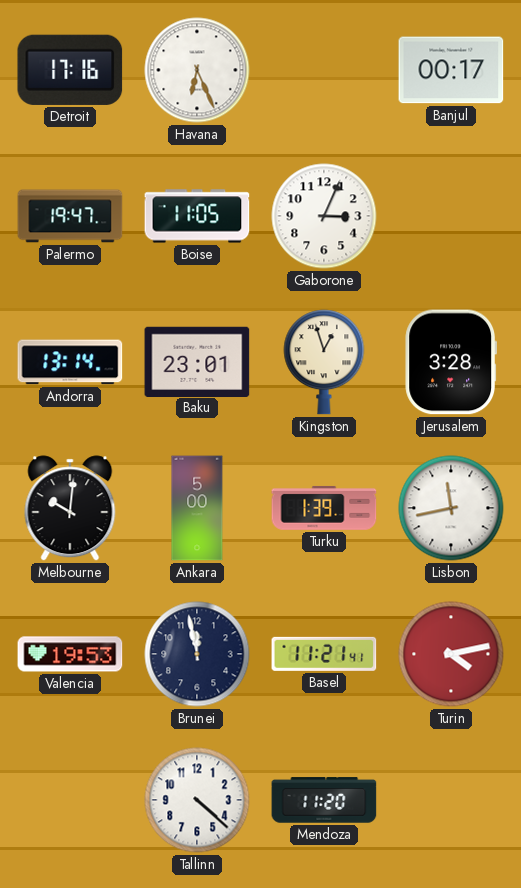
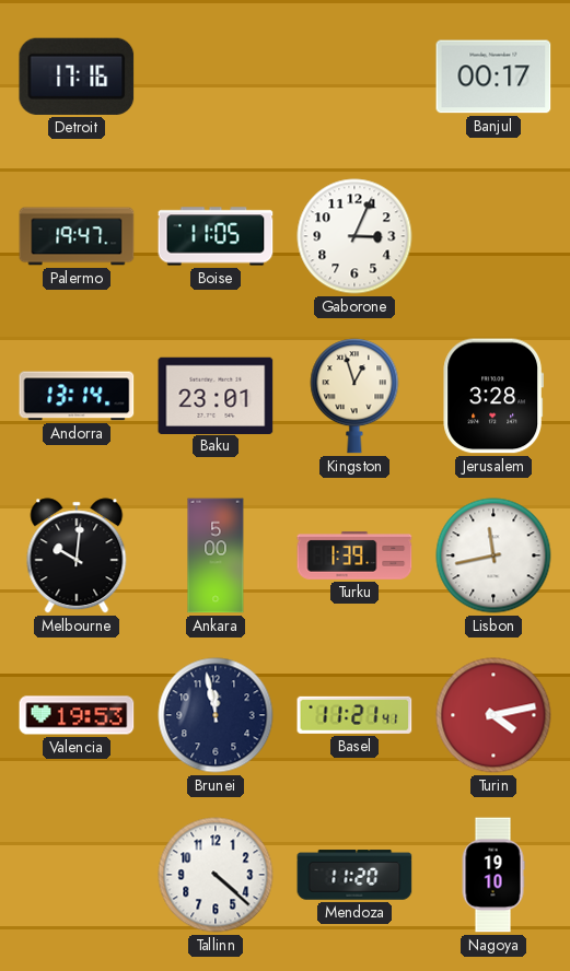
Havana: 6:26 -> none
Nagoya: none -> 19:10
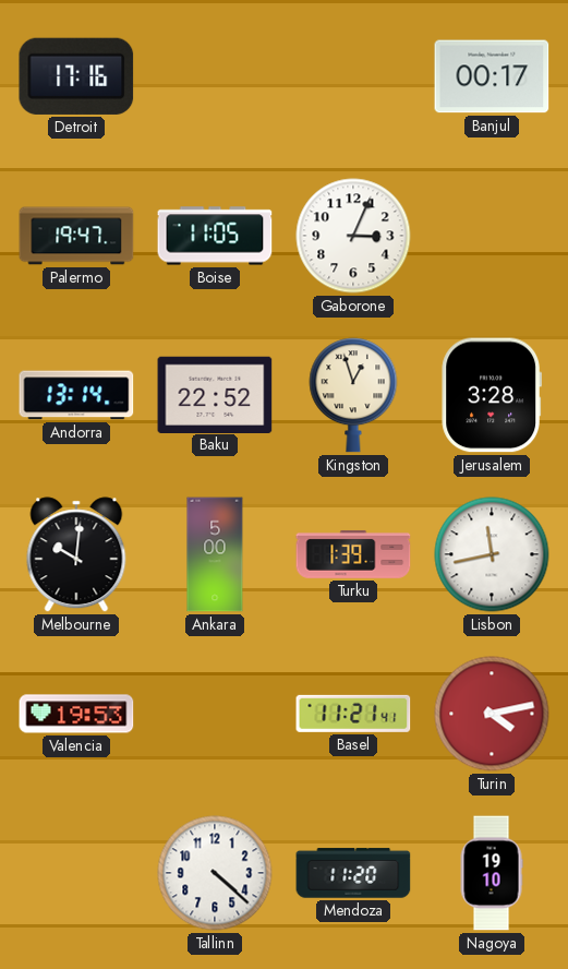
Baku: 23:01 -> 22:52
Brunei: 11:58 -> none
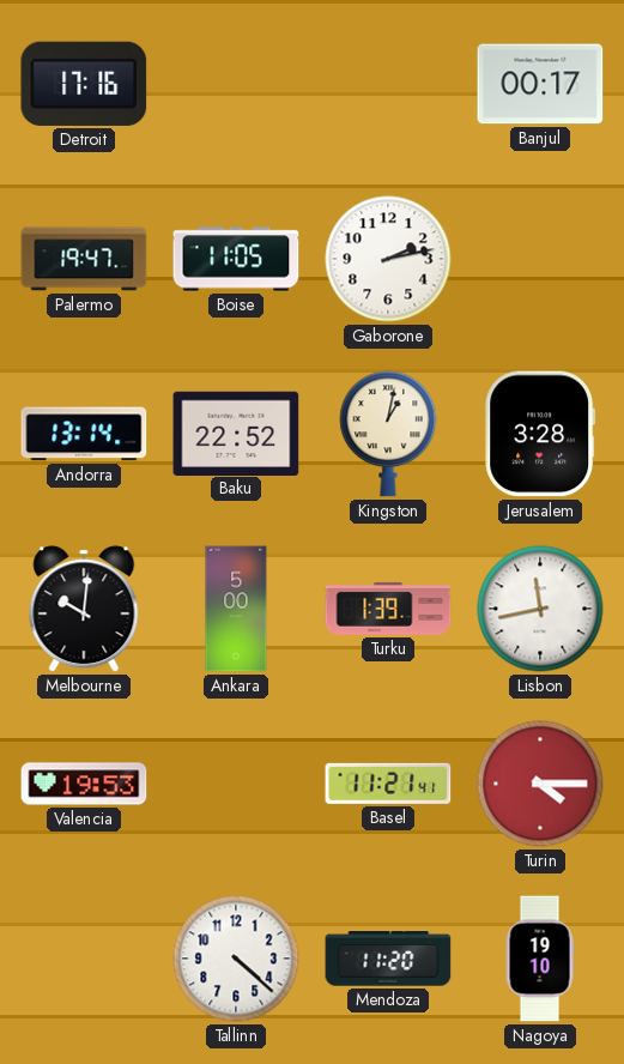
Gaborone: 3:04 -> 2:13
Kingston: 12:57 -> 1:02
Turin: 4:13 -> 4:15
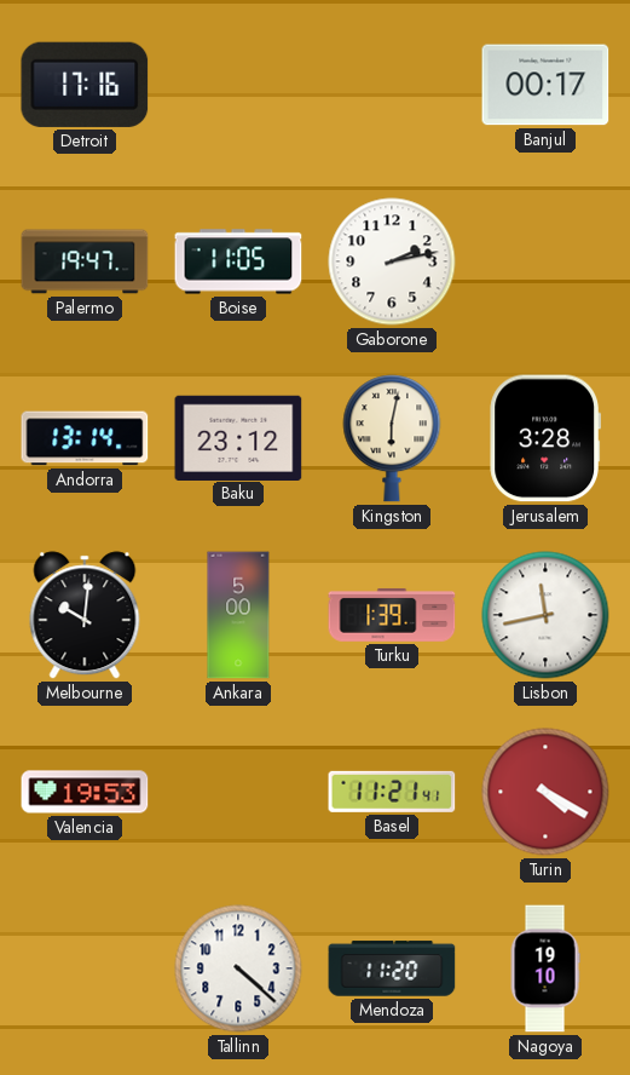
Baku: 22:52 -> 23:12
Kingston: 1:02 -> 6:02
Turin: 4:15 -> 4:20
